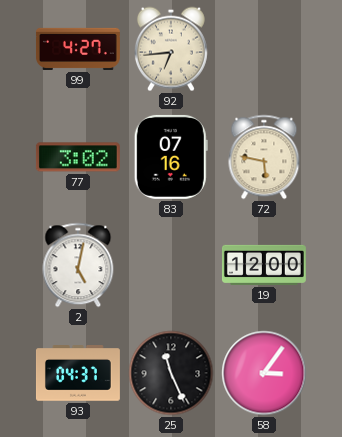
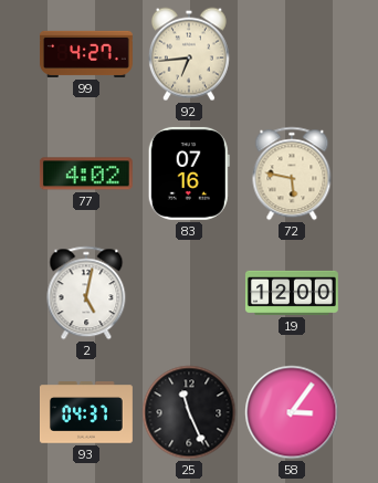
77: 3:02 -> 4:02
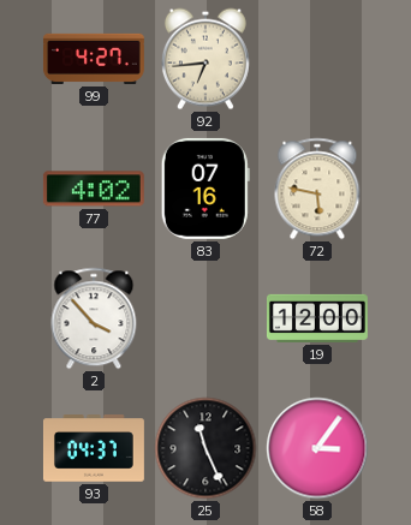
2: 5:02 -> 3:53
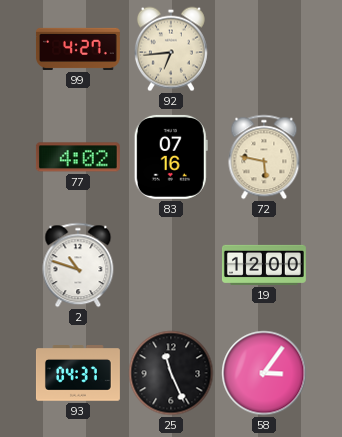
2: 3:53 -> 10:48
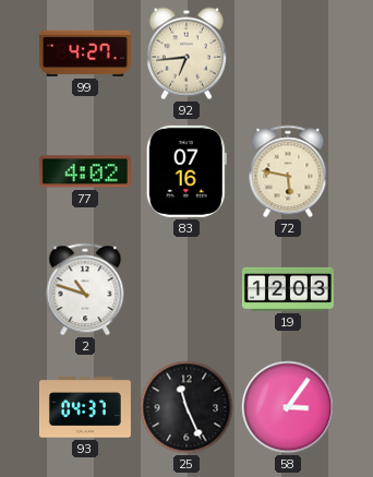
19: 12:00 -> 12:03
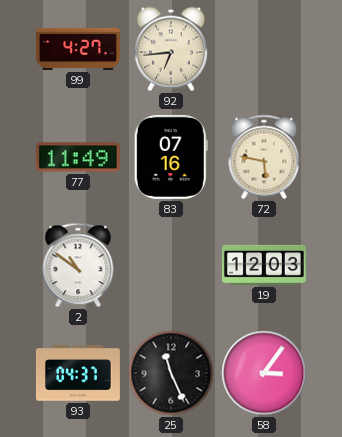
77: 4:02 -> 11:49
2: 10:48 -> 10:51
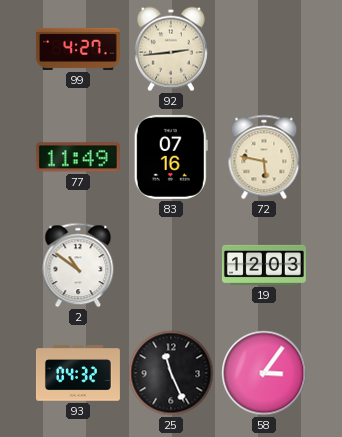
92: 6:44 -> 2:44
93: 04:37 -> 04:32
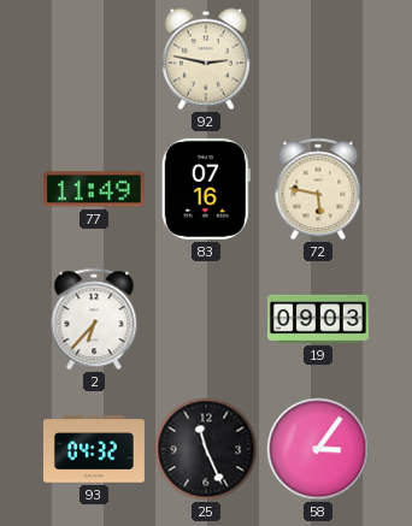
99: 4:27 -> none
92: 2:44 -> 2:47
2: 10:51 -> 6:37
19: 12:03 -> 09:03
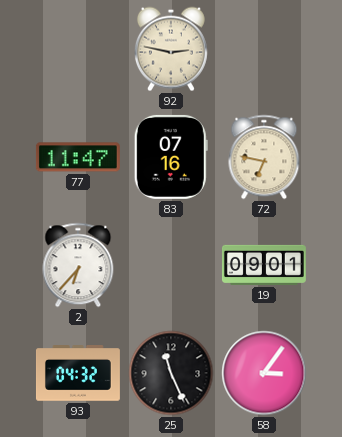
77: 11:49 -> 11:47
72: 5:47 -> 6:47
19: 09:03 -> 09:01
